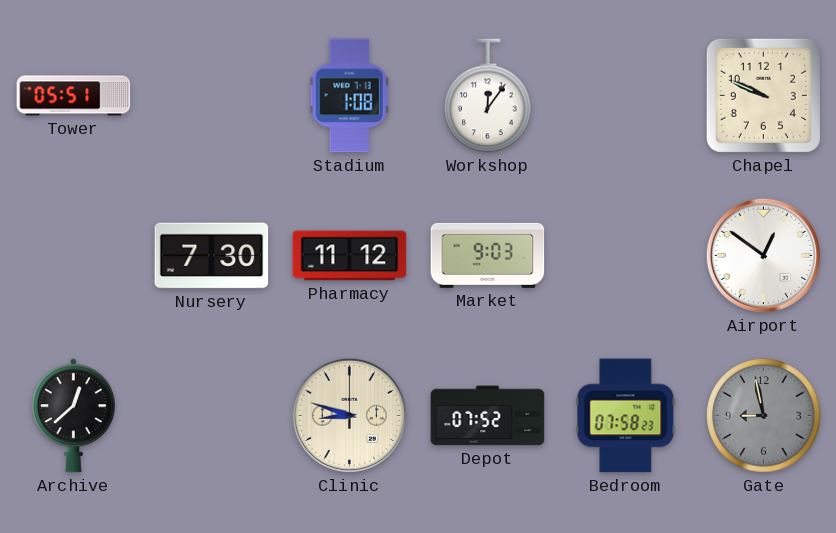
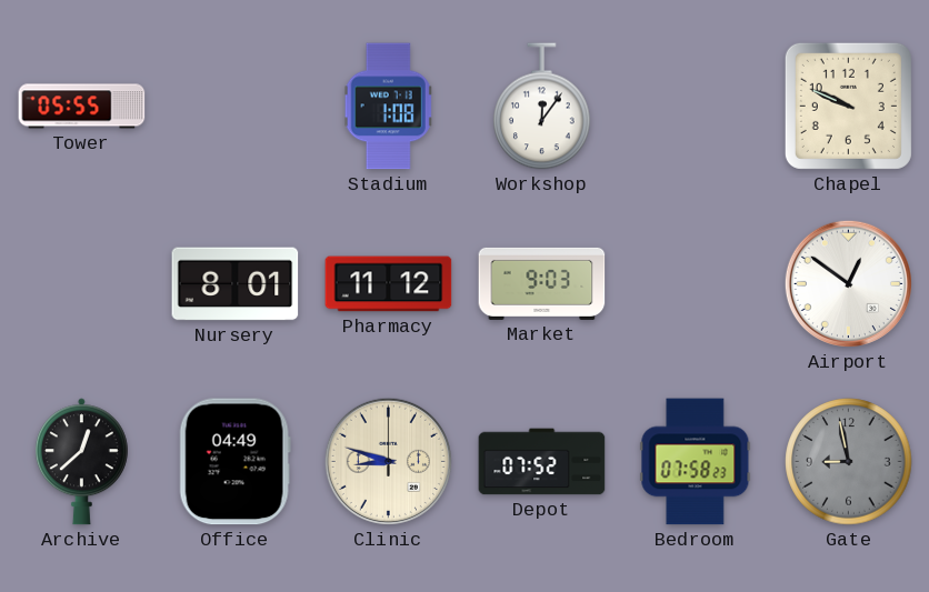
Tower: 05:51 -> 05:55
Nursery: 7:30 -> 8:01
Office: none -> 04:49
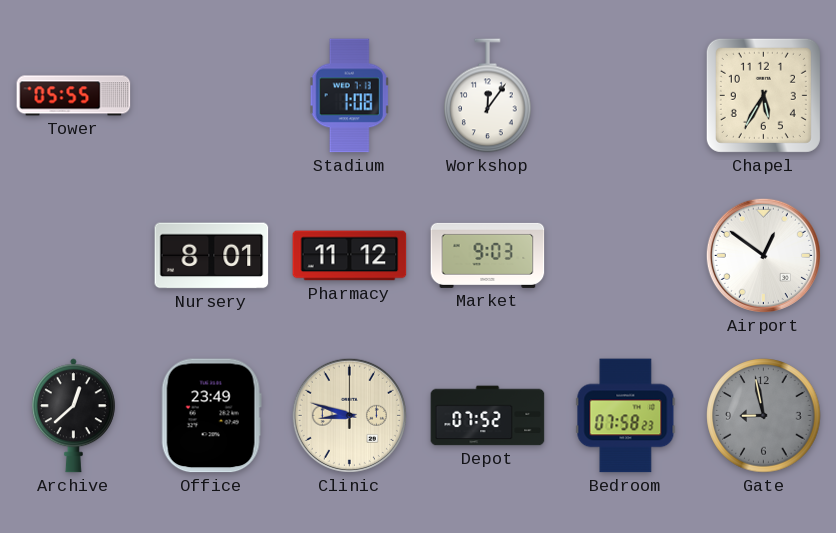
Chapel: 9:49 -> 5:35
Office: 04:49 -> 23:49
